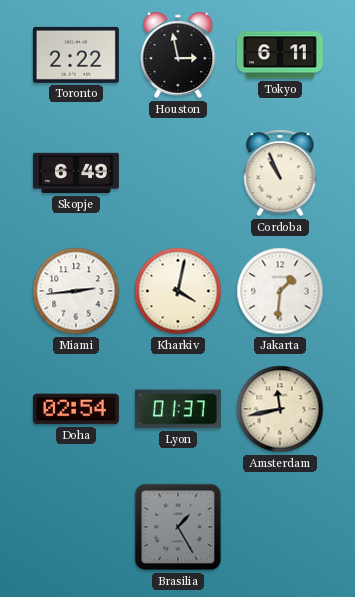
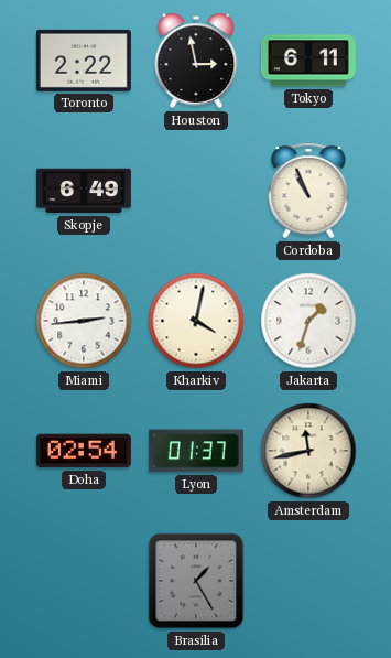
Jakarta: 1:31 -> 1:33
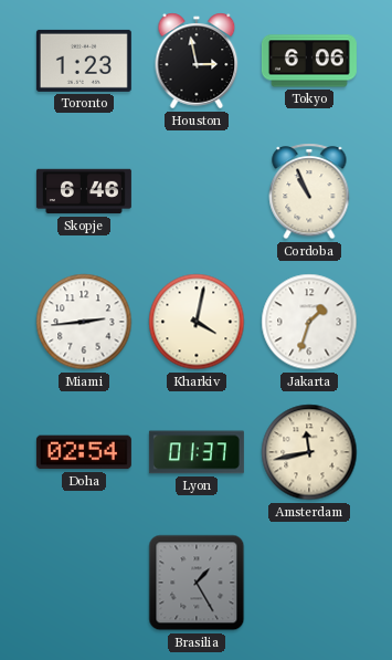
Toronto: 2:22 -> 1:23
Tokyo: 6:11 -> 6:06
Skopje: 6:49 -> 6:46
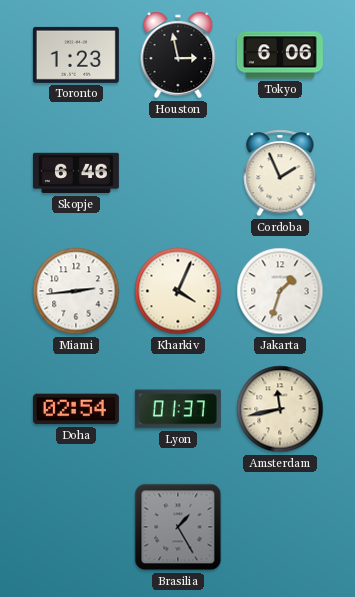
Cordoba: 10:56 -> 1:56
Kharkiv: 4:02 -> 4:04
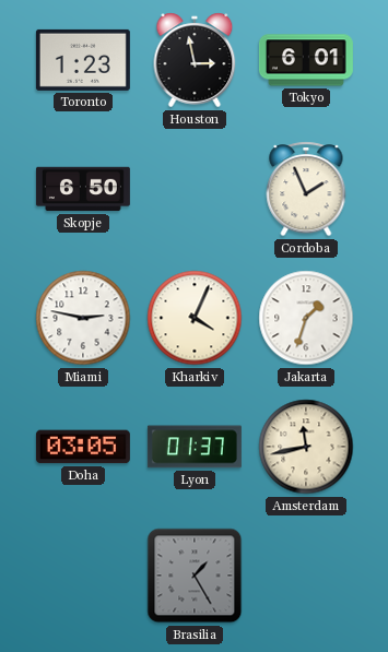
Tokyo: 6:06 -> 6:01
Skopje: 6:46 -> 6:50
Miami: 2:44 -> 2:47
Doha: 02:54 -> 03:05
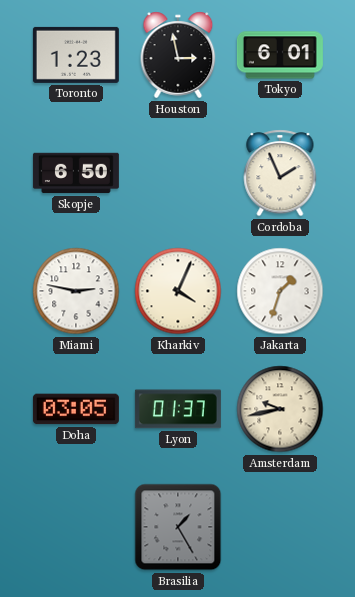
Amsterdam: 11:43 -> 9:43
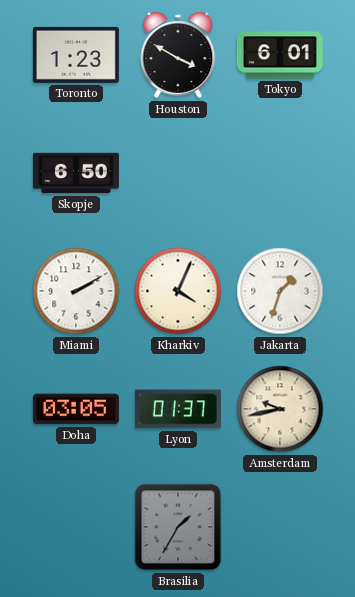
Houston: 2:58 -> 3:50
Cordoba: 1:56 -> none
Miami: 2:47 -> 2:10
Brasilia: 1:25 -> 1:35
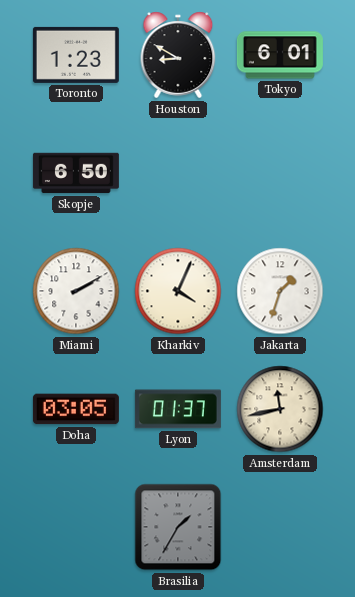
Houston: 3:50 -> 8:50
Amsterdam: 9:43 -> 11:43
